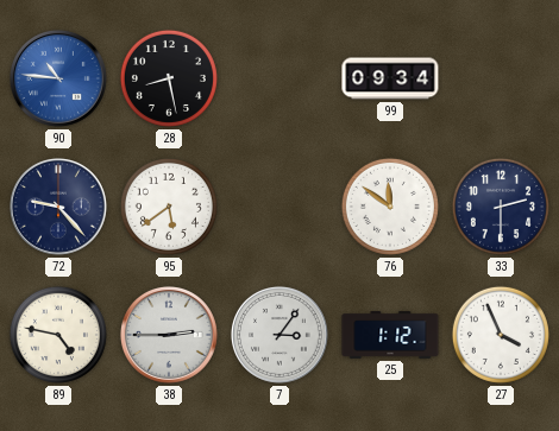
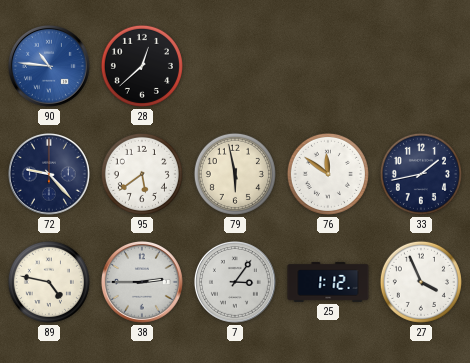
28: 8:28 -> 12:38
99: 09:34 -> none
79: none -> 5:58
33: 2:30 -> 1:43
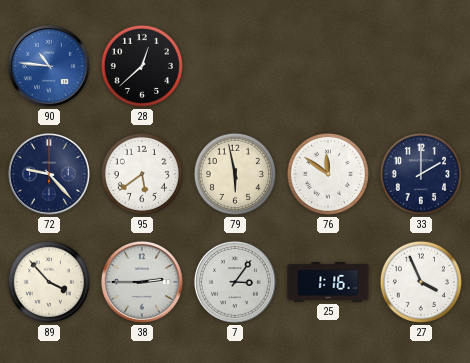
33: 1:43 -> 2:00
89: 4:47 -> 3:53
25: 1:12 -> 1:16
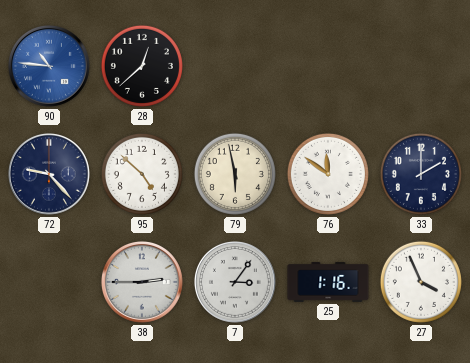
95: 5:39 -> 4:52
89: 3:53 -> none
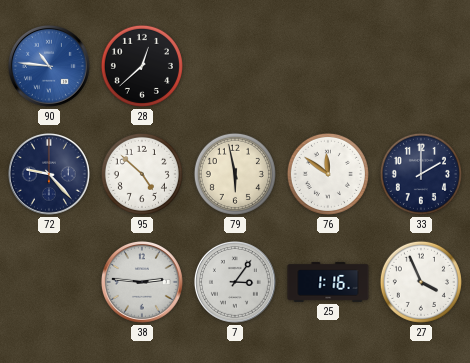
38: 2:45 -> 2:46
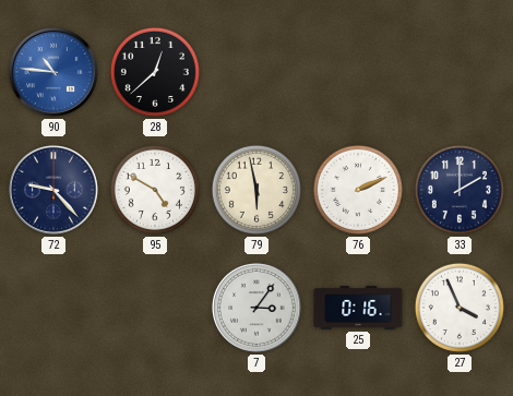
95: 4:52 -> 4:50
76: 11:51 -> 2:11
38: 2:46 -> none
25: 1:16 -> 0:16
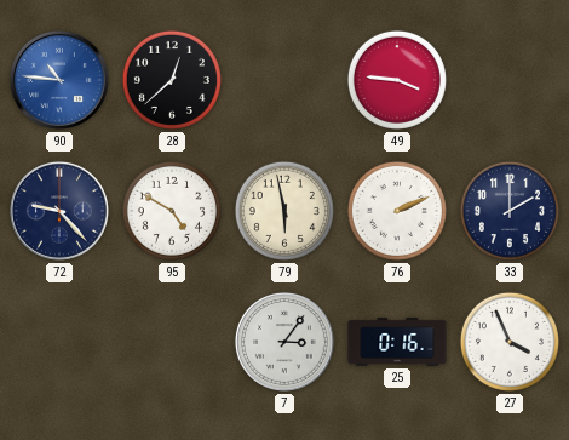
49: none -> 3:46
